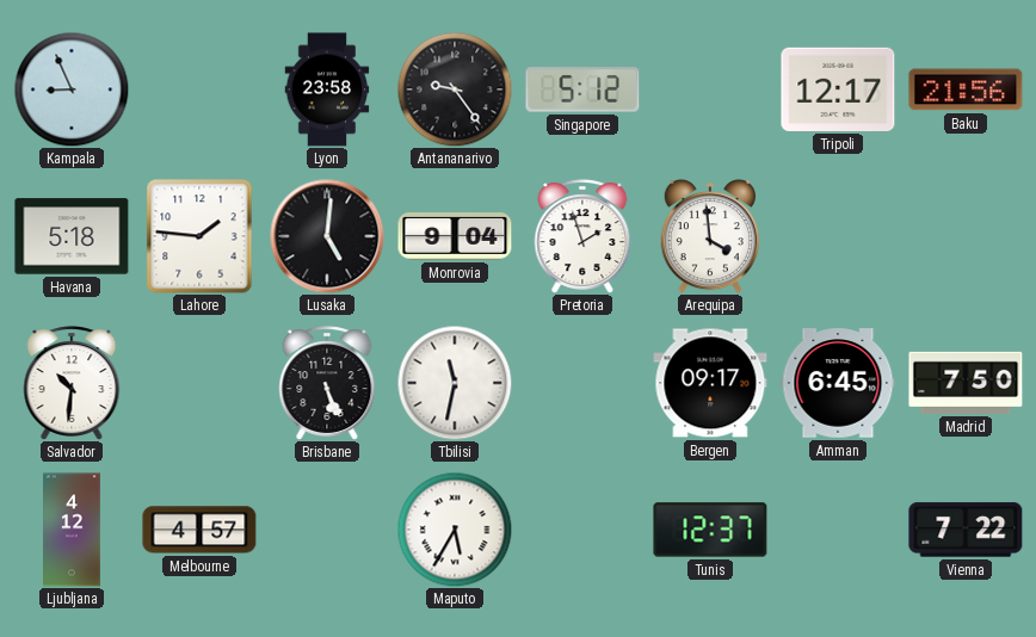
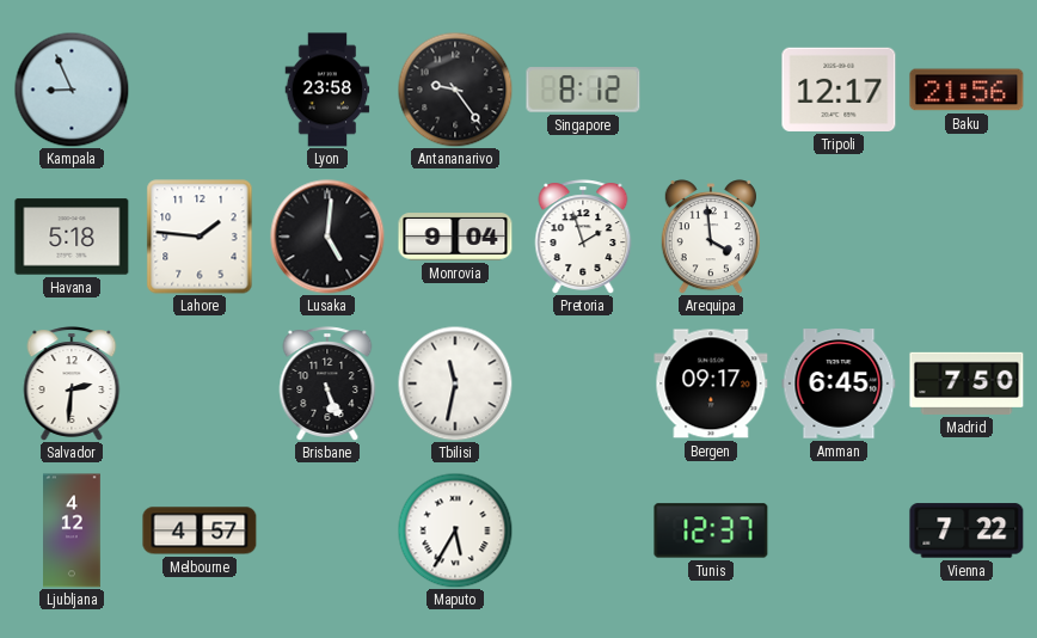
Singapore: 5:12 -> 8:12
Salvador: 10:31 -> 2:31
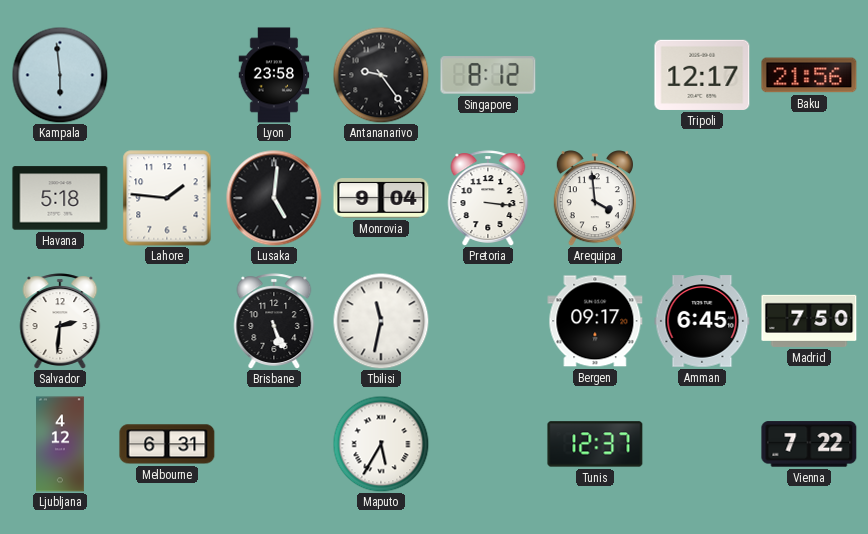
Kampala: 8:56 -> 5:59
Pretoria: 1:57 -> 3:16
Melbourne: 4:57 -> 6:31
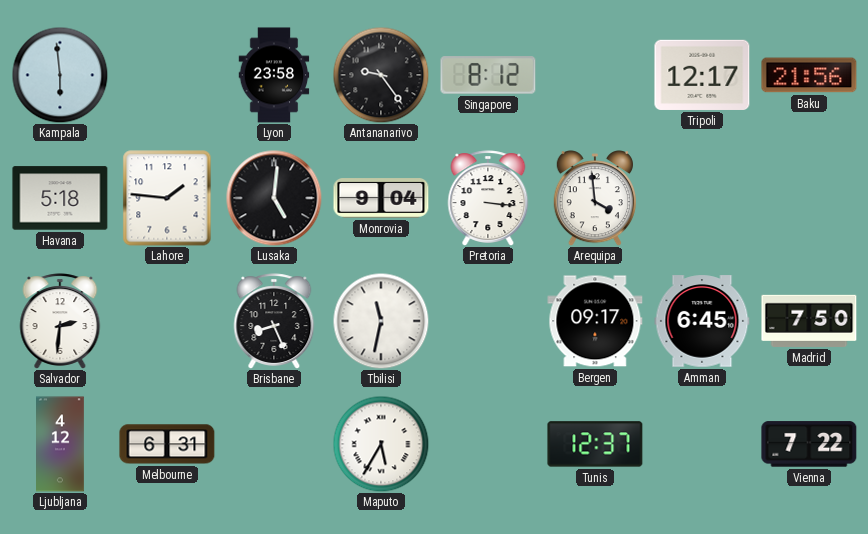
Brisbane: 5:26 -> 8:26
